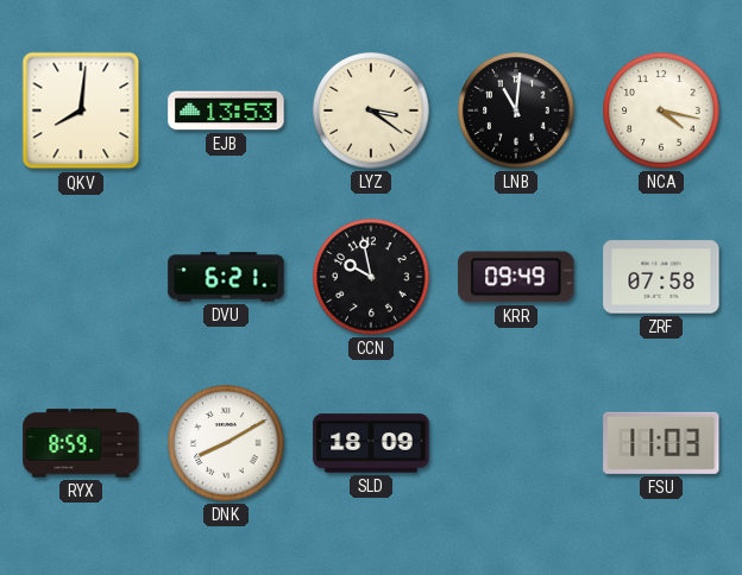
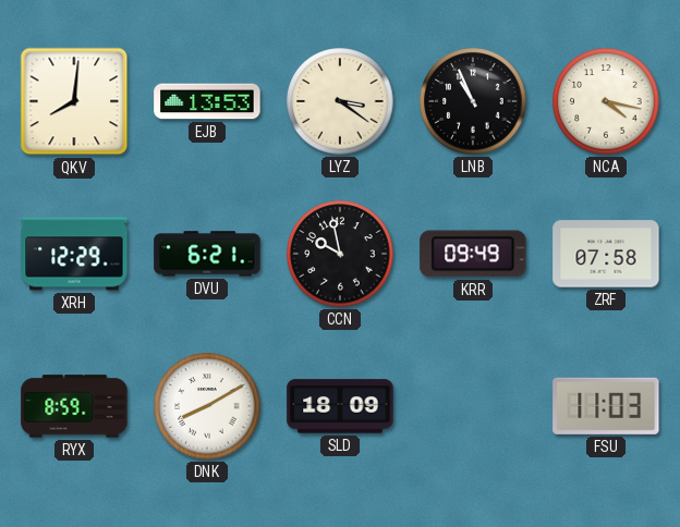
LNB: 11:01 -> 10:56
XRH: none -> 12:29
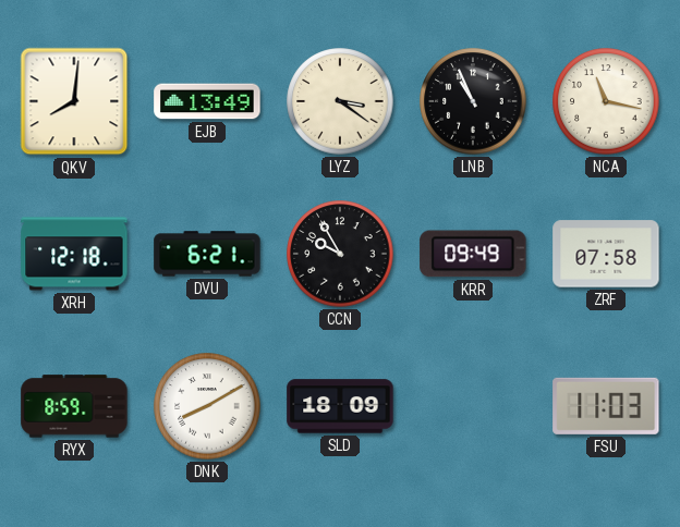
EJB: 13:53 -> 13:49
NCA: 4:17 -> 11:17
XRH: 12:29 -> 12:18
CCN: 9:58 -> 9:55
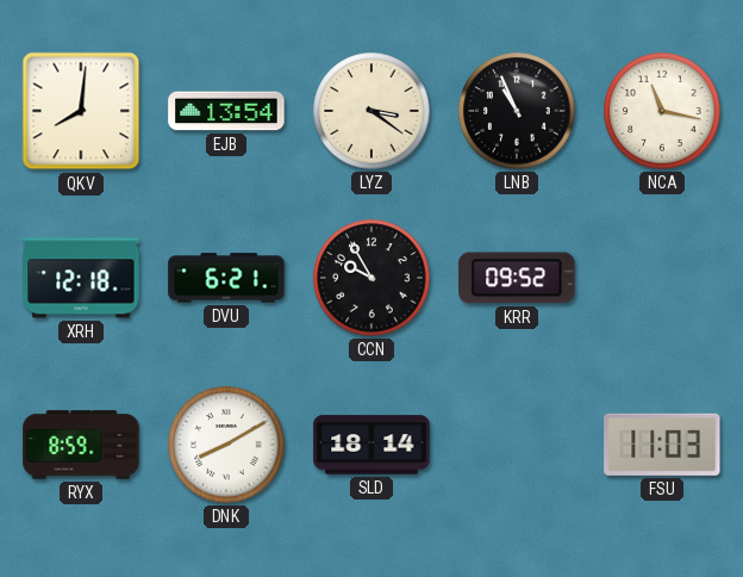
EJB: 13:49 -> 13:54
KRR: 09:49 -> 09:52
ZRF: 07:58 -> none
SLD: 18:09 -> 18:14
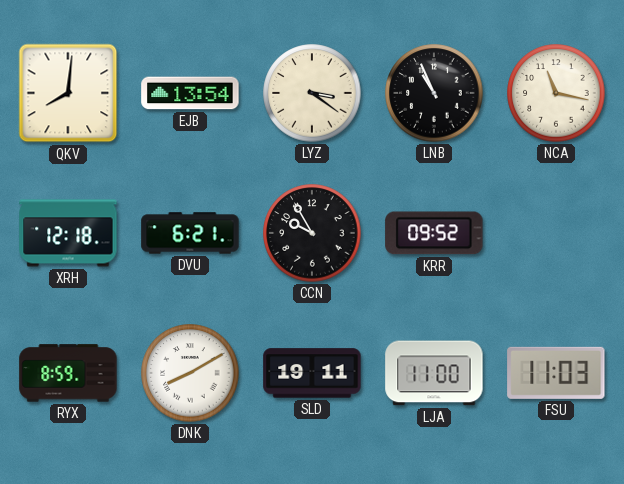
SLD: 18:14 -> 19:11
LJA: none -> 11:00
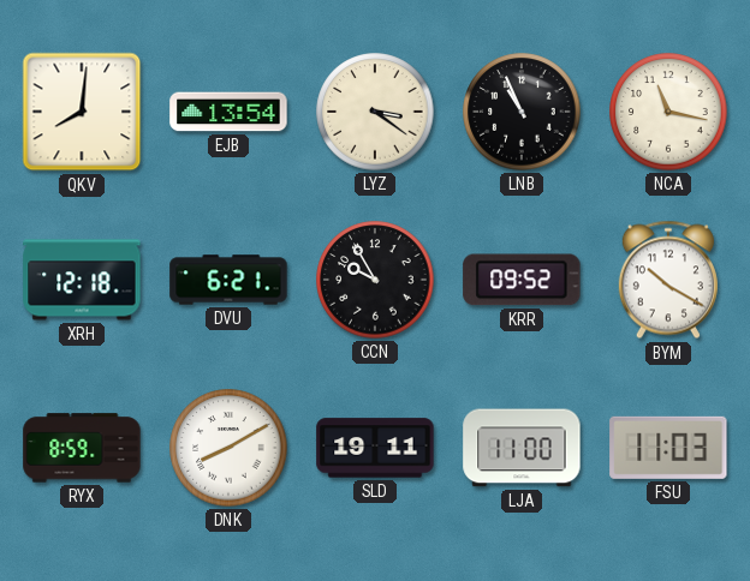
BYM: none -> 10:20
